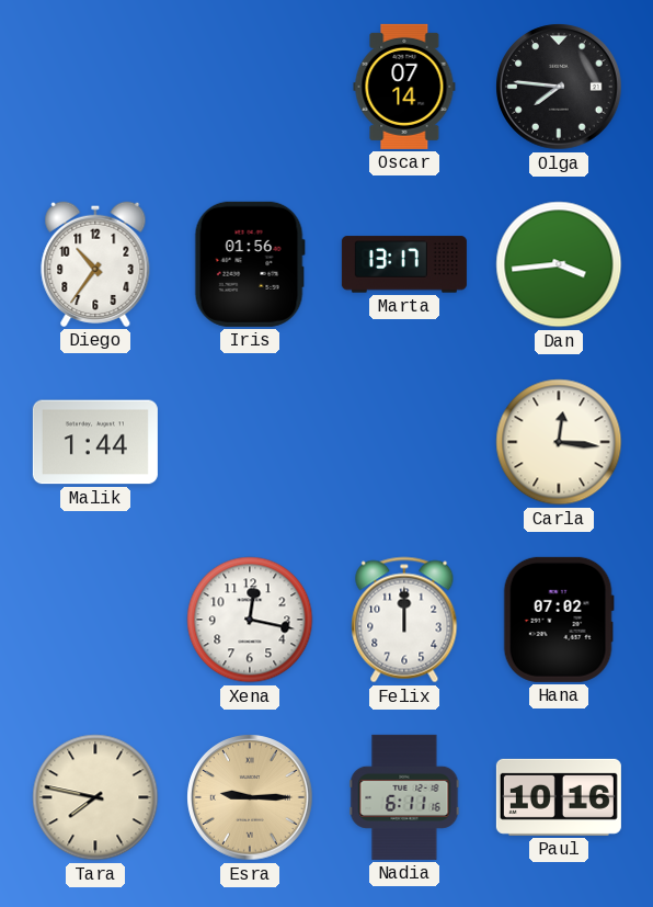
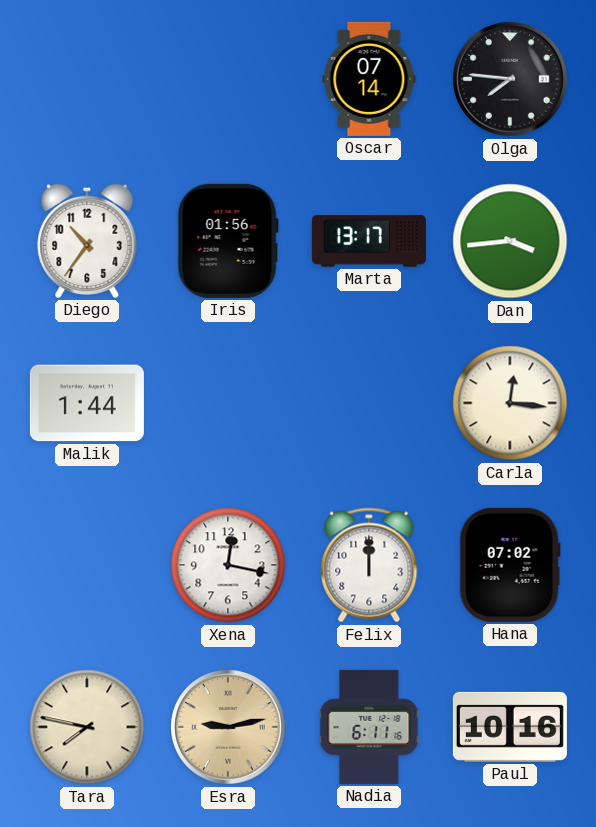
Esra: 9:15 -> 9:13
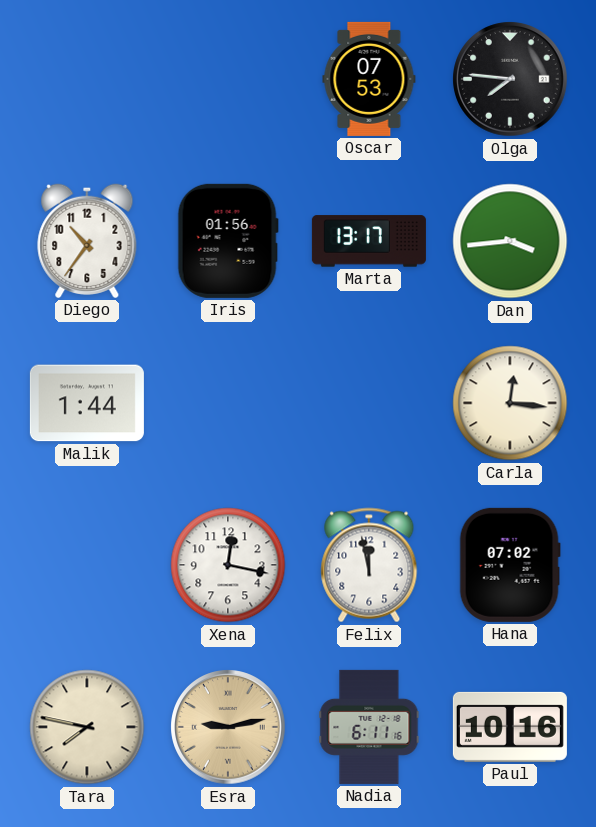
Oscar: 07:14 -> 07:53
Felix: 12:00 -> 11:58
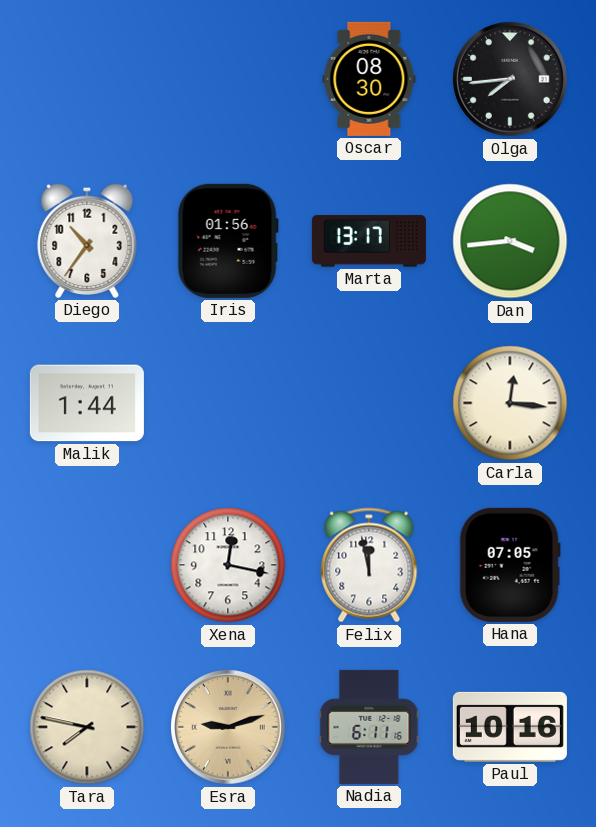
Oscar: 07:53 -> 08:30
Olga: 7:46 -> 7:44
Hana: 07:02 -> 07:05
Esra: 9:13 -> 9:12
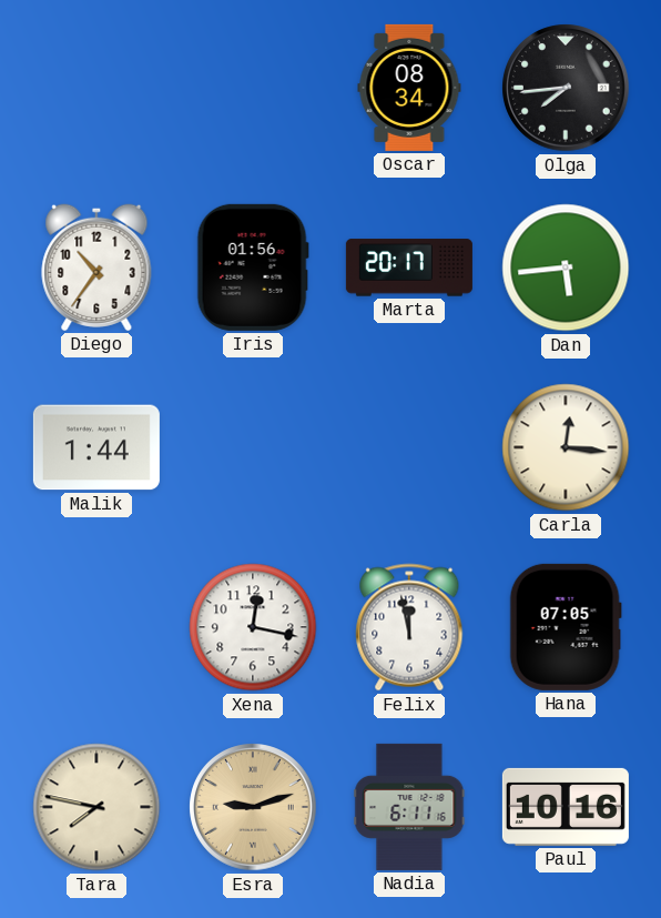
Oscar: 08:30 -> 08:34
Marta: 13:17 -> 20:17
Dan: 3:44 -> 5:44
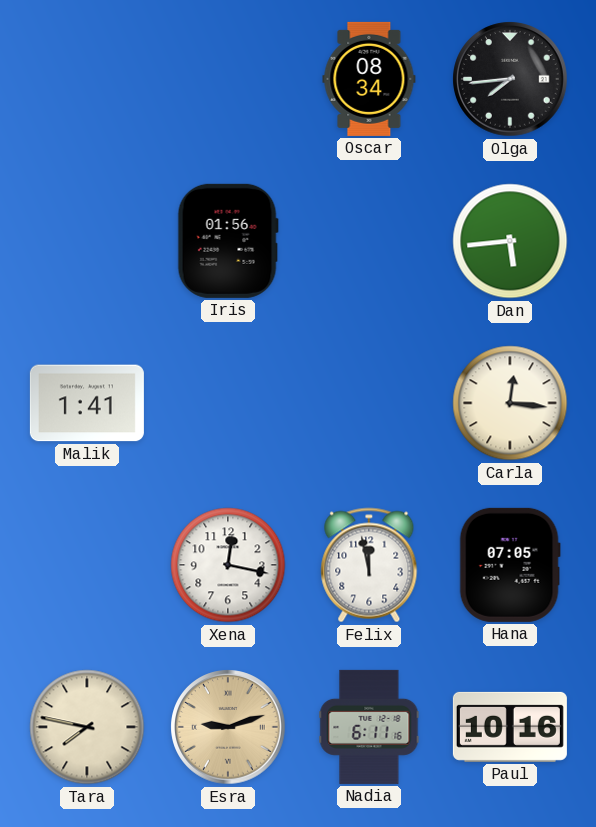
Diego: 10:36 -> none
Marta: 20:17 -> none
Malik: 1:44 -> 1:41
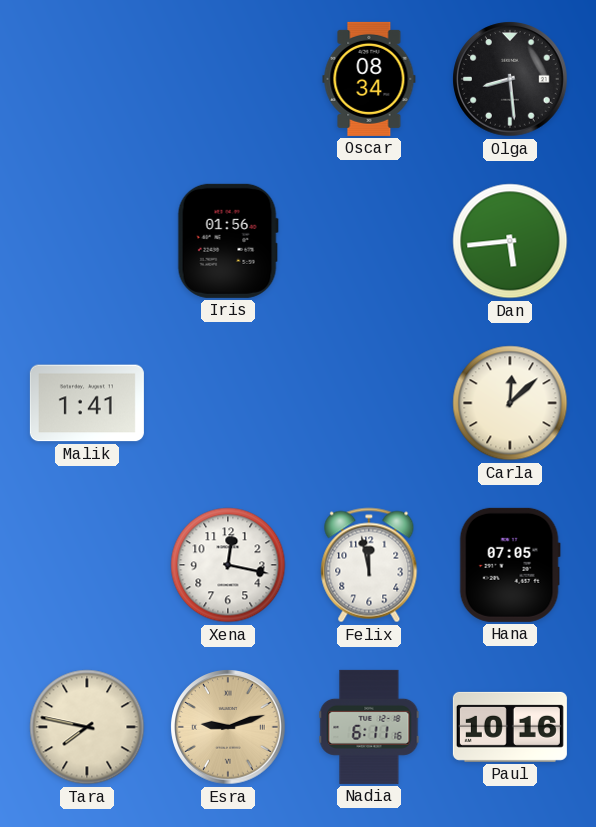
Olga: 7:44 -> 8:29
Carla: 12:16 -> 12:08
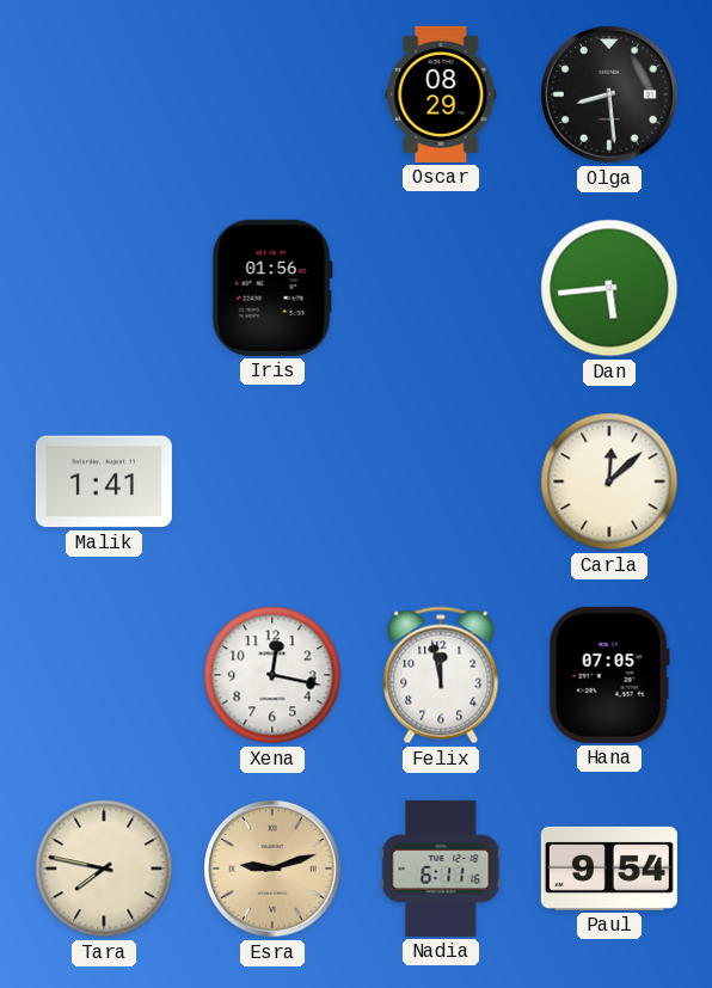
Oscar: 08:34 -> 08:29
Paul: 10:16 -> 9:54
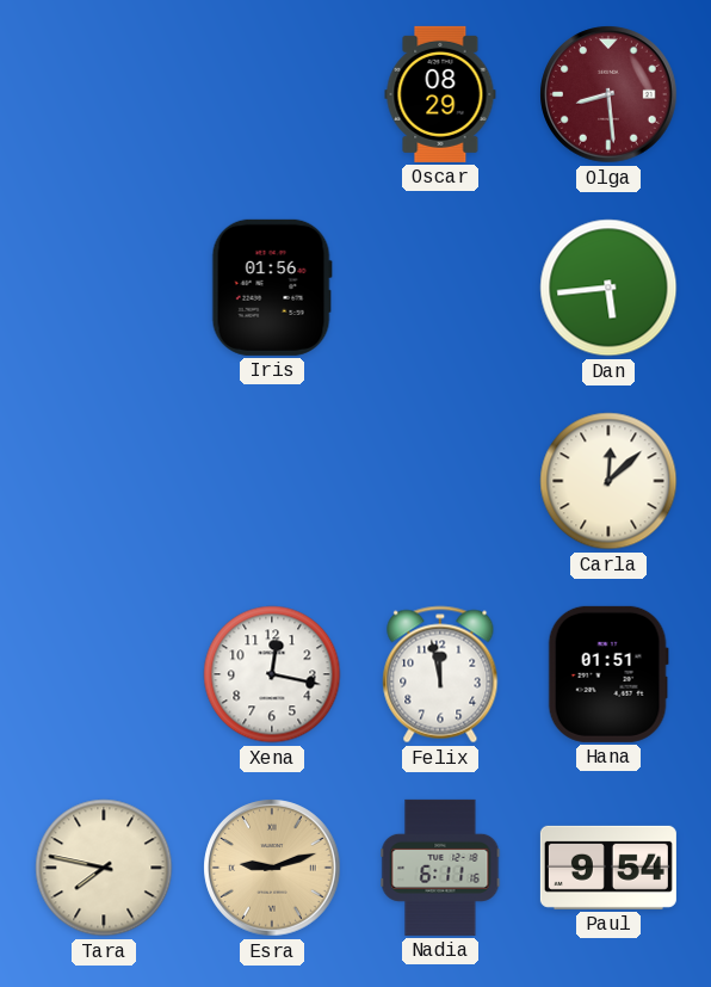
Olga dial: black -> burgundy
Malik: 1:41 -> none
Hana: 07:05 -> 01:51
